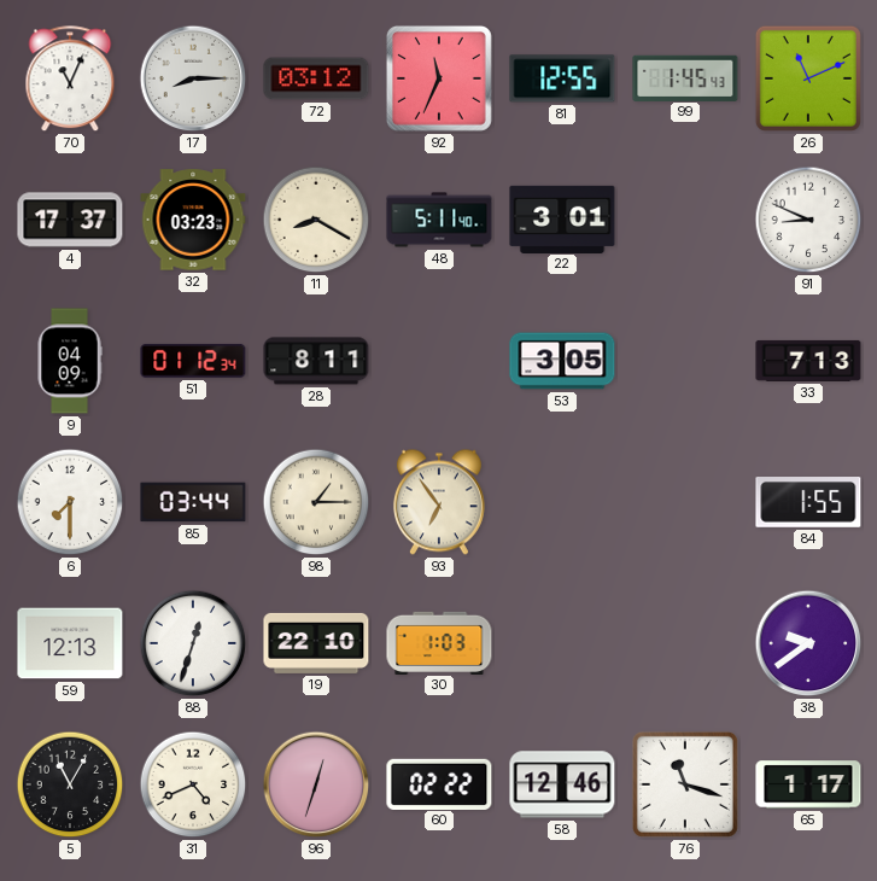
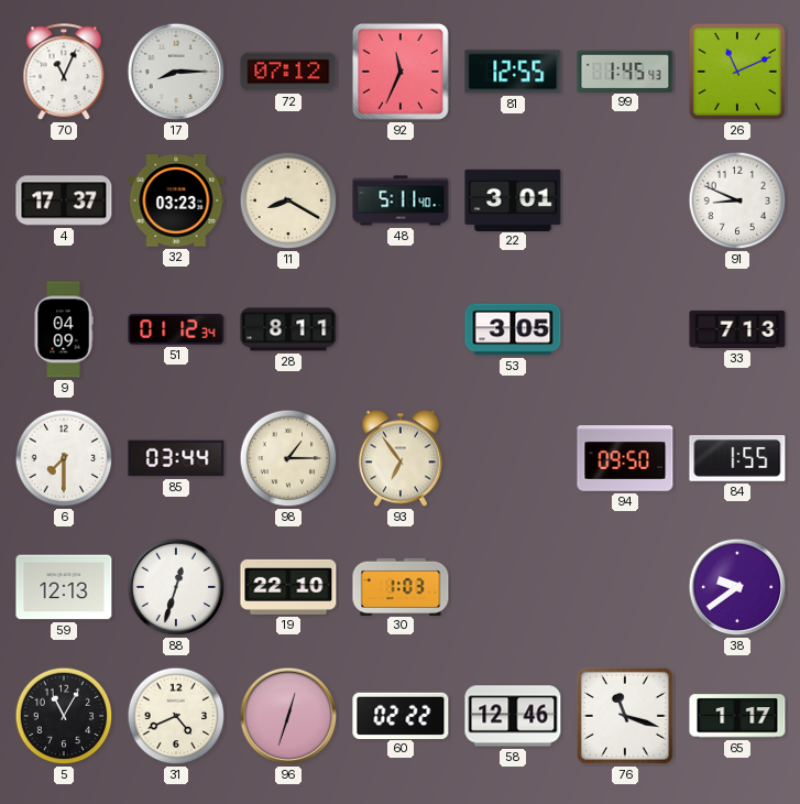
72: 03:12 -> 07:12
94: none -> 09:50
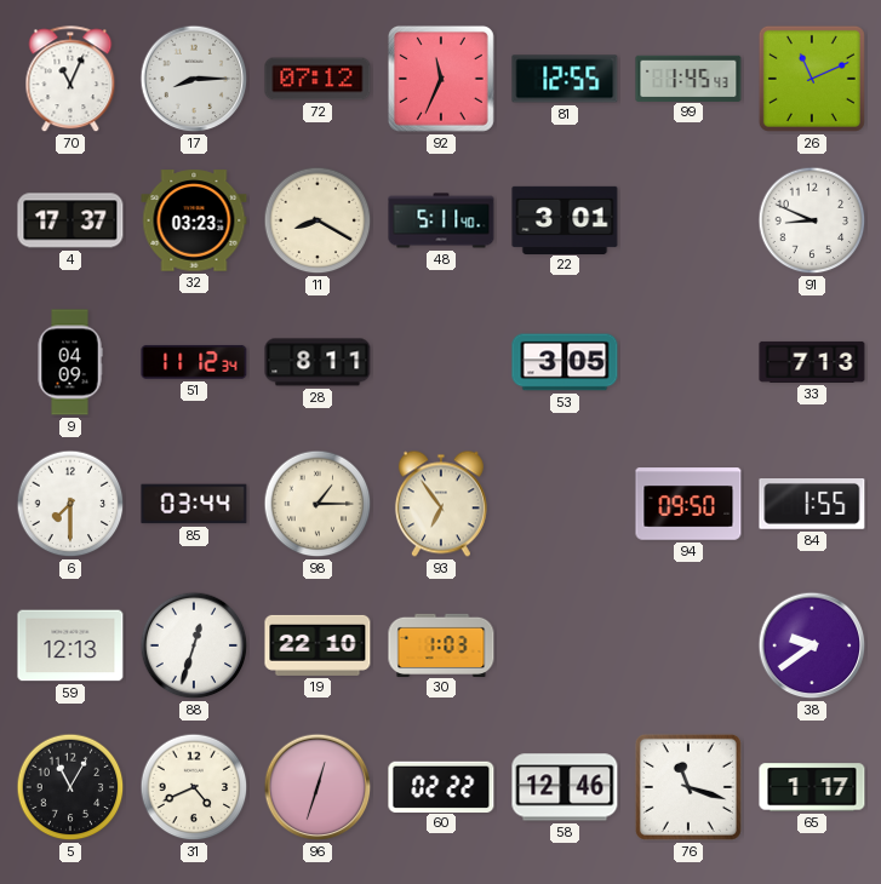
51: 01:12 -> 11:12
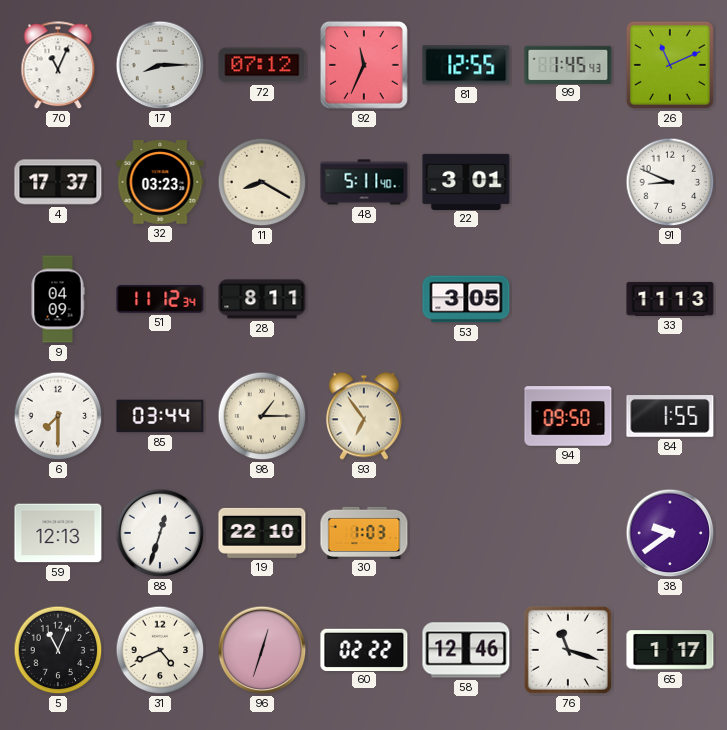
33: 7:13 -> 11:13
5: 11:05 -> 11:04
